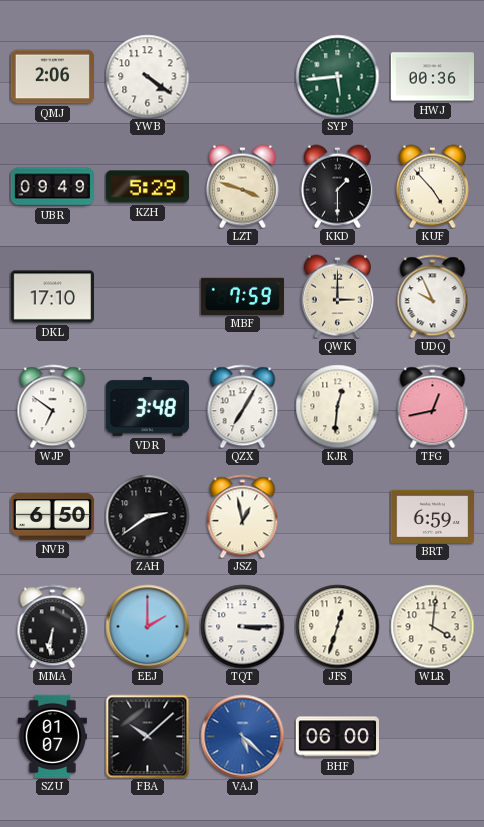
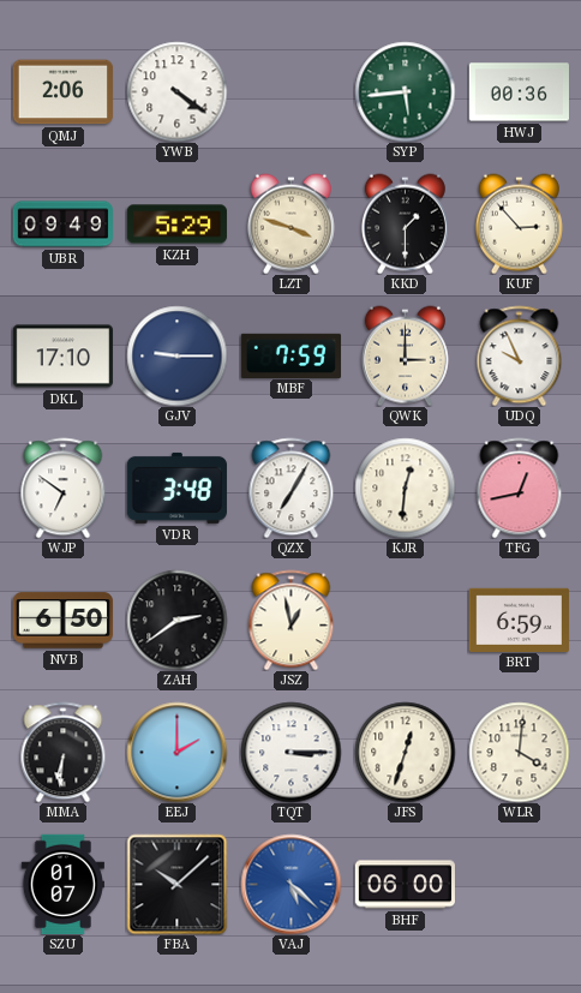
KUF: 4:53 -> 2:53
GJV: none -> 9:15
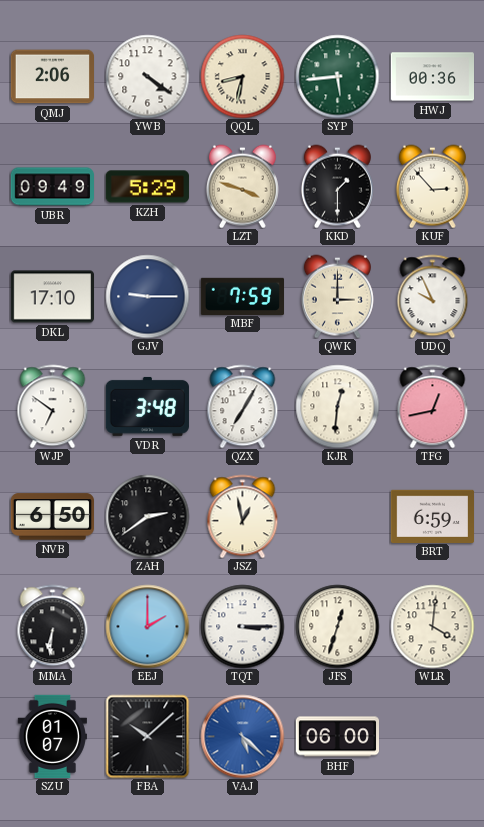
QQL: none -> 8:32
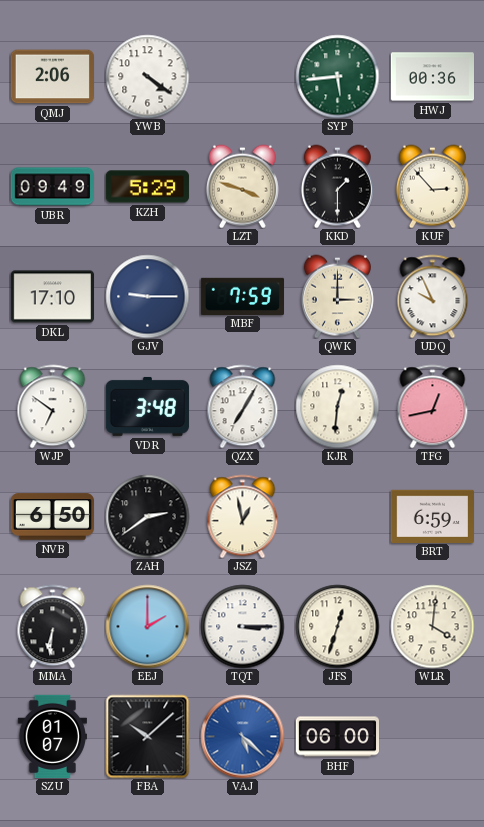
QQL: 8:32 -> none
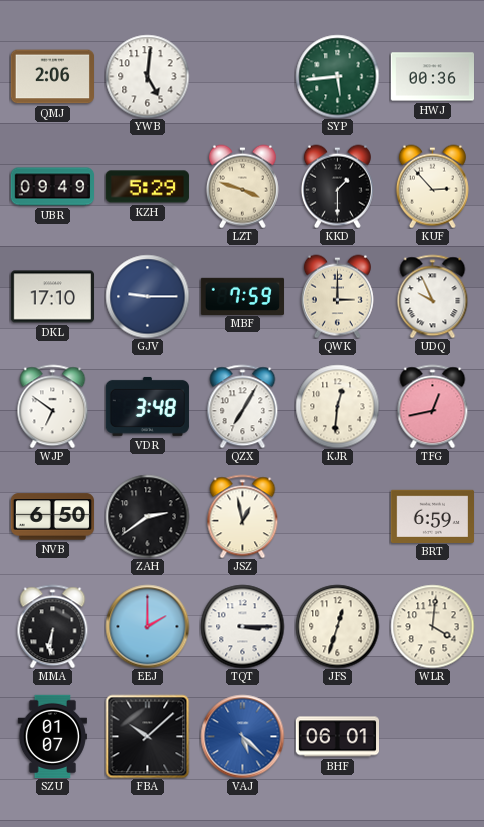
YWB: 4:21 -> 5:01
BHF: 06:00 -> 06:01
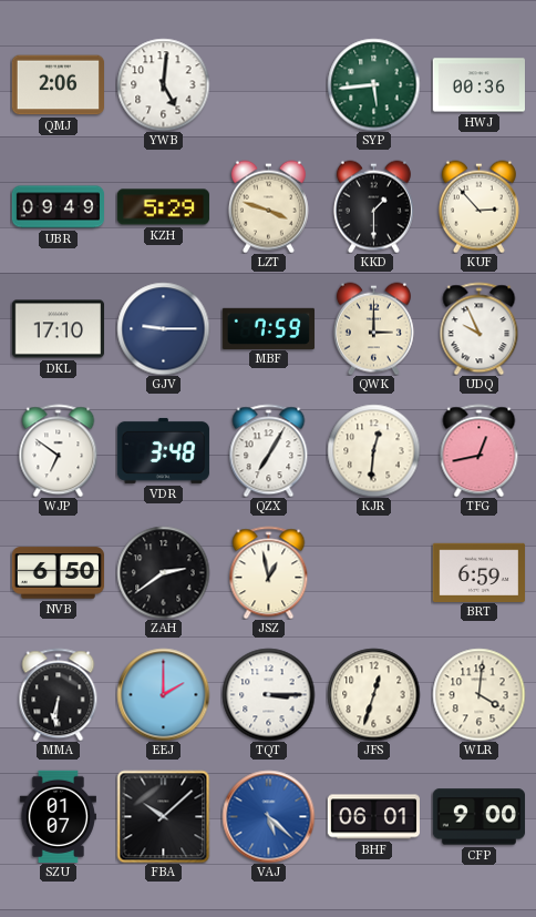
CFP: none -> 9:00
